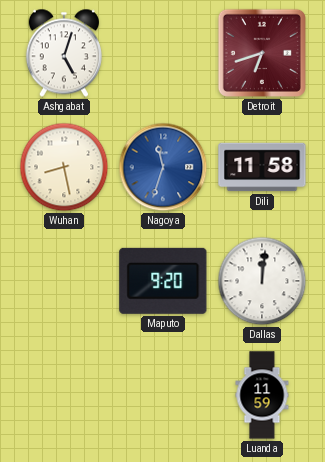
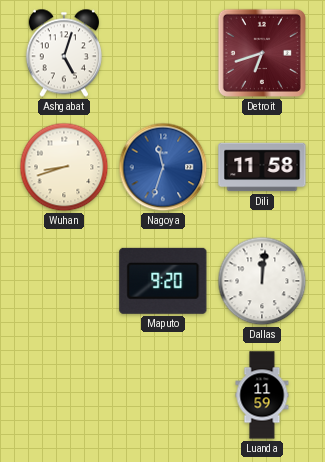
Wuhan: 8:28 -> 8:42
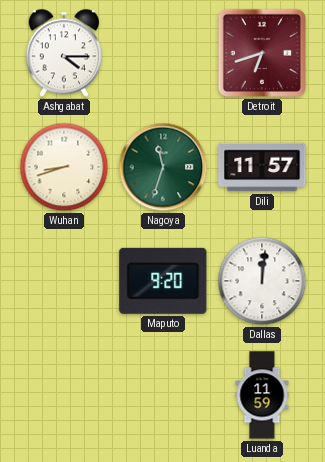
Ashgabat: 5:03 -> 4:15
Nagoya dial: blue -> green
Dili: 11:58 -> 11:57
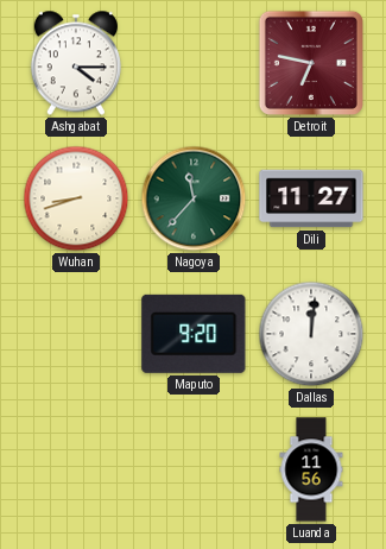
Detroit: 6:42 -> 6:47
Nagoya: 11:33 -> 11:37
Dili: 11:57 -> 11:27
Luanda: 11:59 -> 11:56
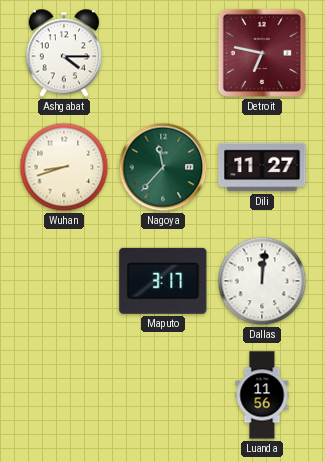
Maputo: 9:20 -> 3:17
